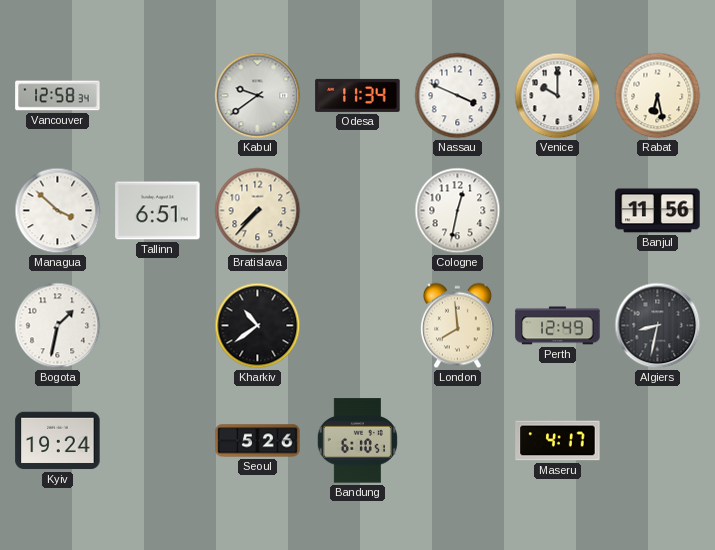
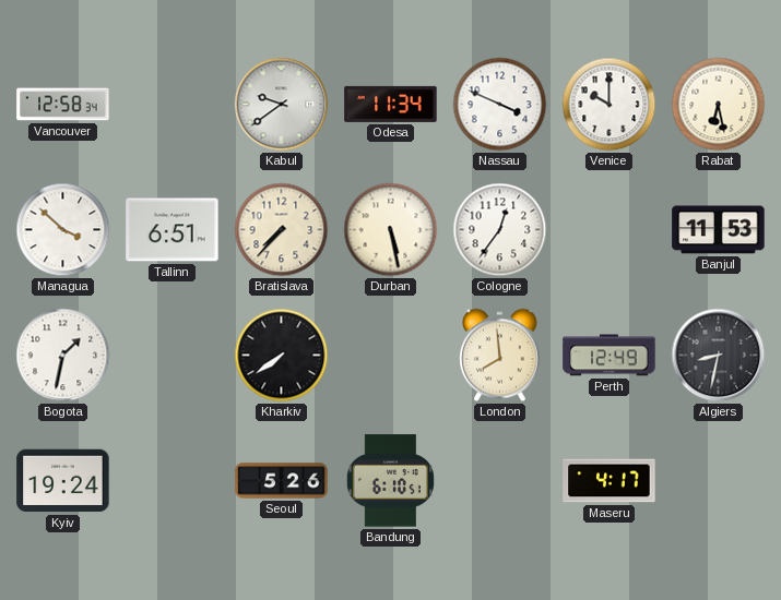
Durban: none -> 5:28
Cologne: 12:32 -> 12:36
Banjul: 11:56 -> 11:53
Kharkiv: 10:39 -> 7:39
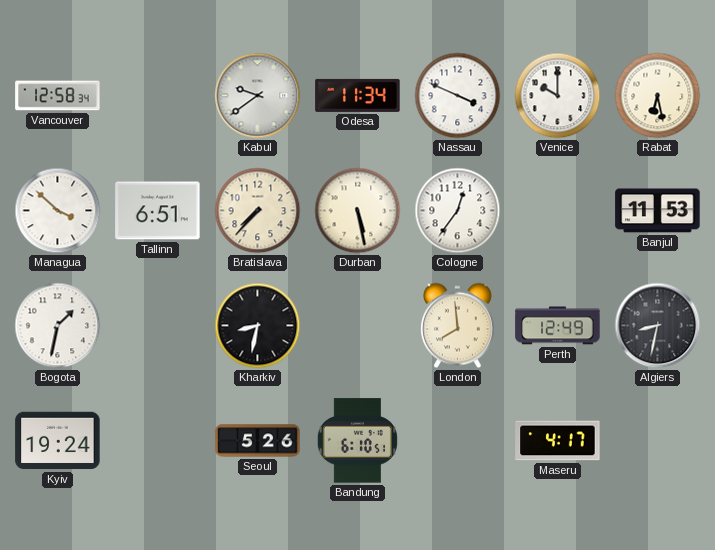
Kharkiv: 7:39 -> 8:32
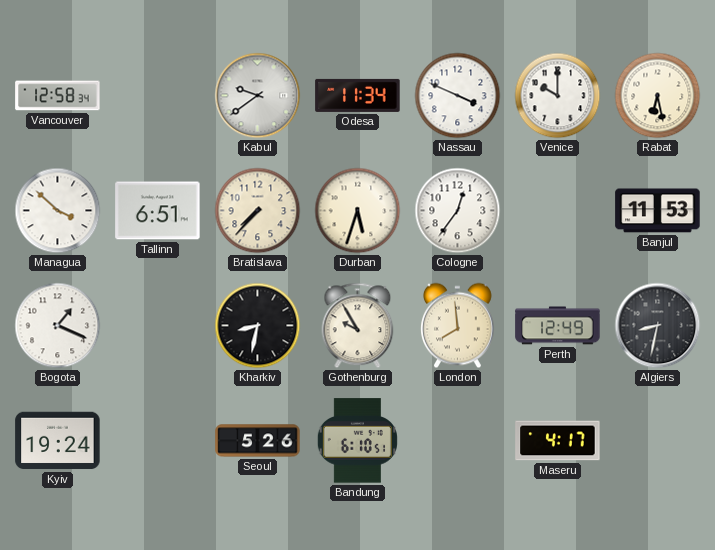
Durban: 5:28 -> 5:33
Bogota: 1:32 -> 1:19
Gothenburg: none -> 9:55
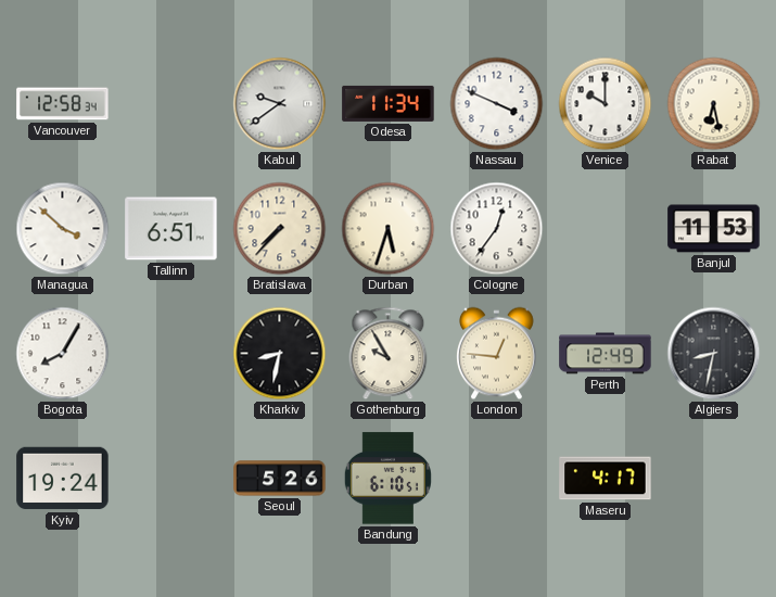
Bogota: 1:19 -> 8:05
London: 7:59 -> 12:46
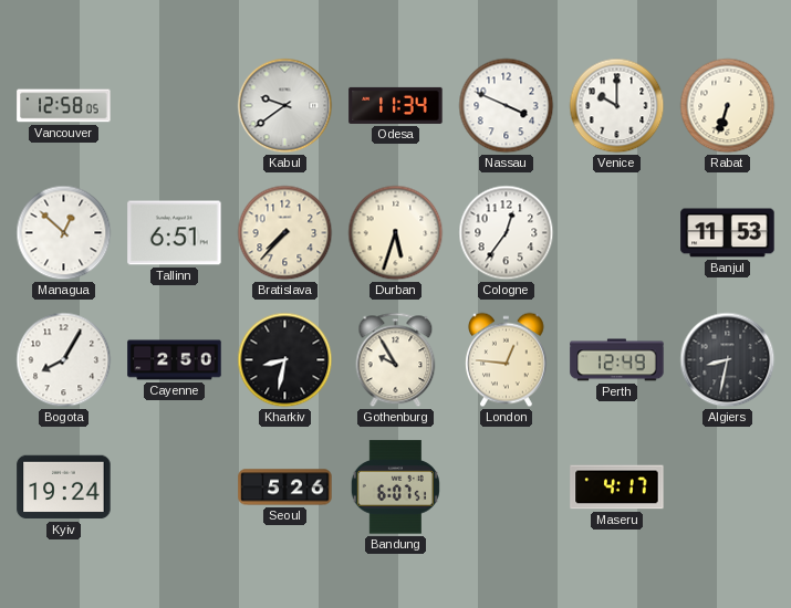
Vancouver: 12:58:34 -> 12:58:05
Rabat: 6:28 -> 6:33
Managua: 3:52 -> 12:52
Cayenne: none -> 2:50
Bandung: 6:10 -> 6:07
